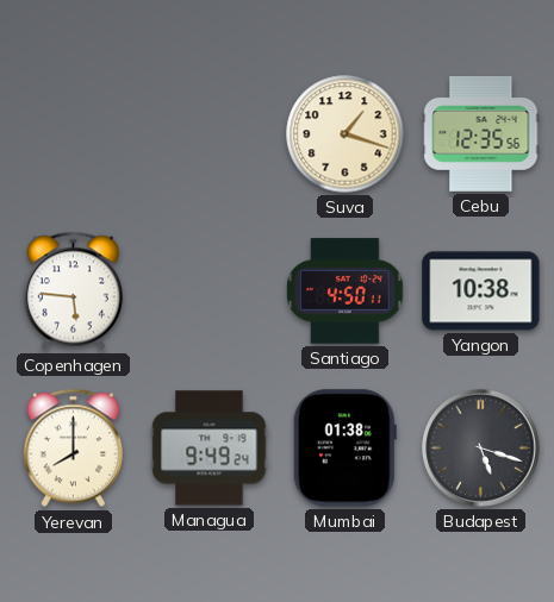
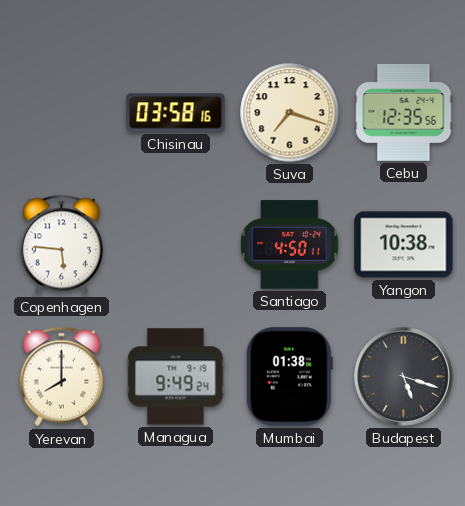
Chisinau: none -> 03:58
Suva: 1:18 -> 7:18
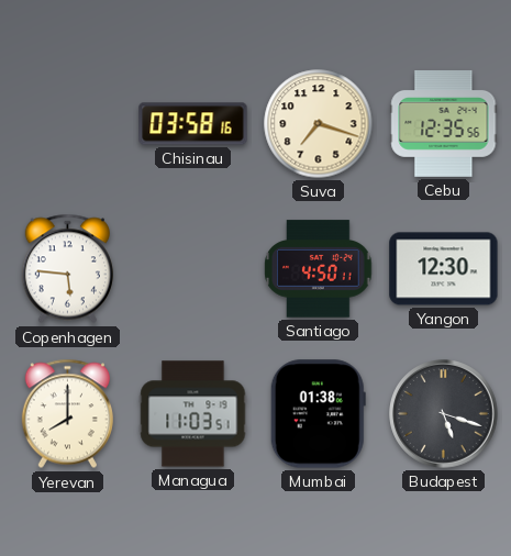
Yangon: 10:38 -> 12:30
Managua: 9:49 -> 11:03
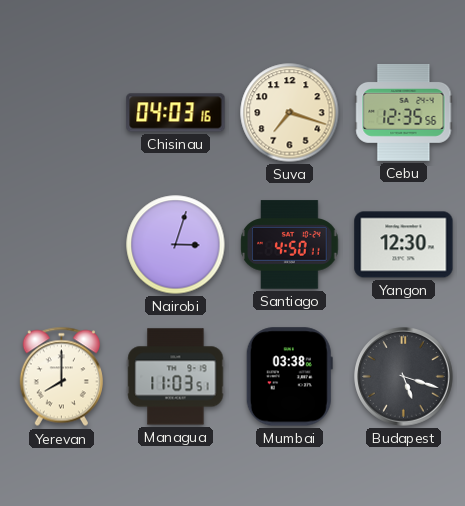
Chisinau: 03:58 -> 04:03
Copenhagen: 5:46 -> none
Nairobi: none -> 3:03
Mumbai: 01:38 -> 03:38
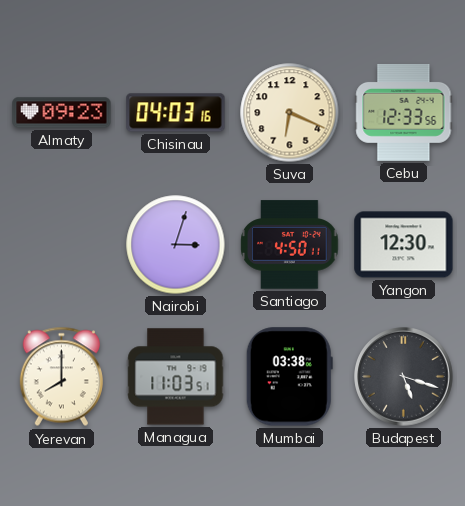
Almaty: none -> 09:23
Suva: 7:18 -> 6:19
Cebu: 12:35 -> 12:33
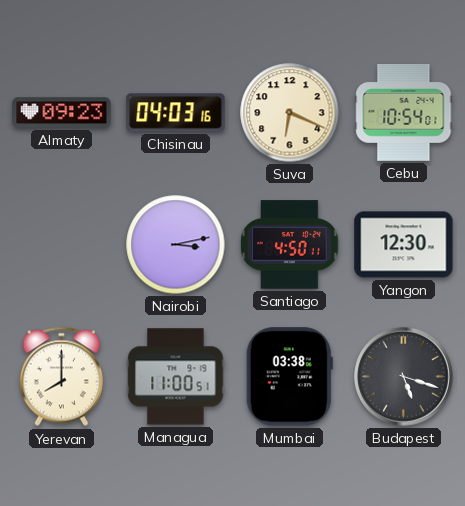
Cebu: 12:33 -> 10:54
Nairobi: 3:03 -> 3:13
Managua: 11:03 -> 11:00
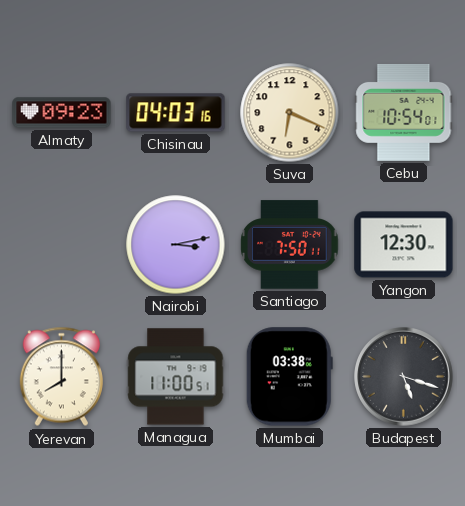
Santiago: 4:50 -> 7:50
